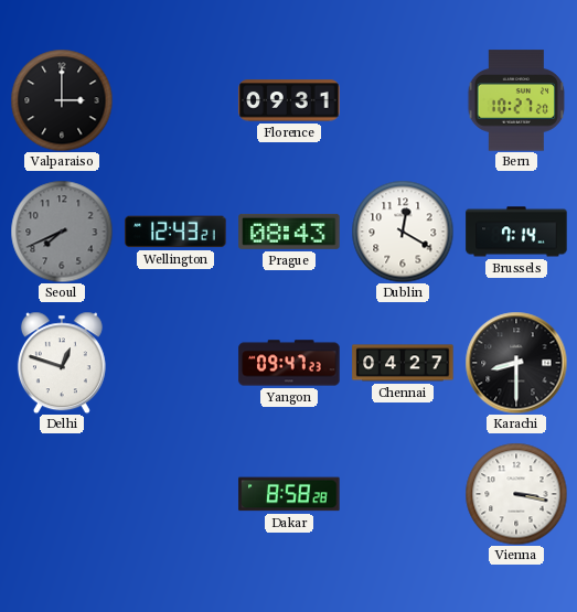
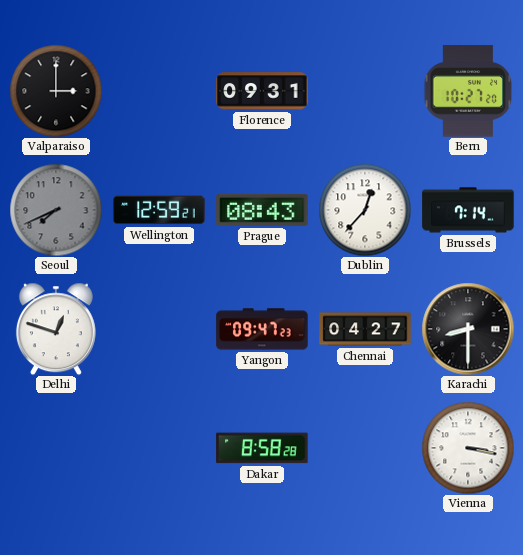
Wellington: 12:43 -> 12:59
Dublin: 12:20 -> 12:37
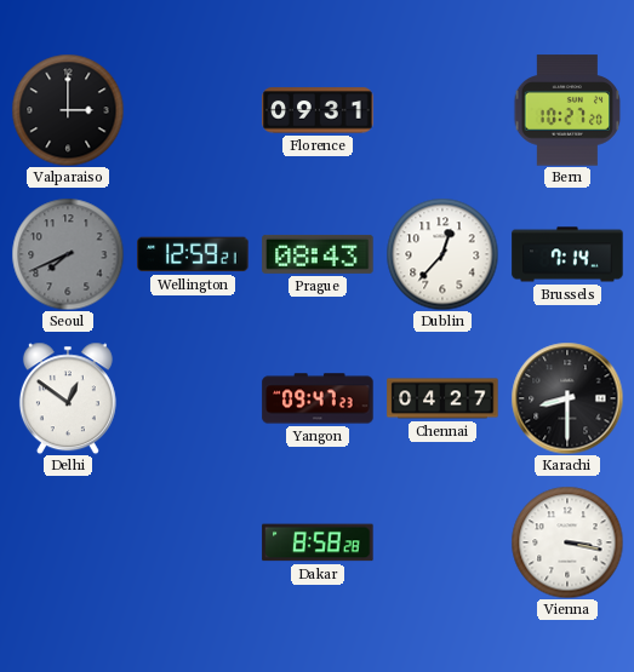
Delhi: 12:48 -> 12:51
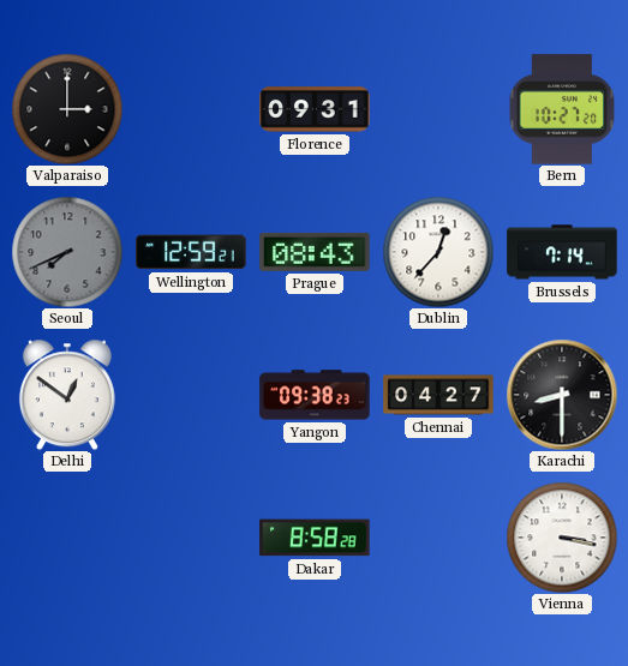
Yangon: 09:47 -> 09:38
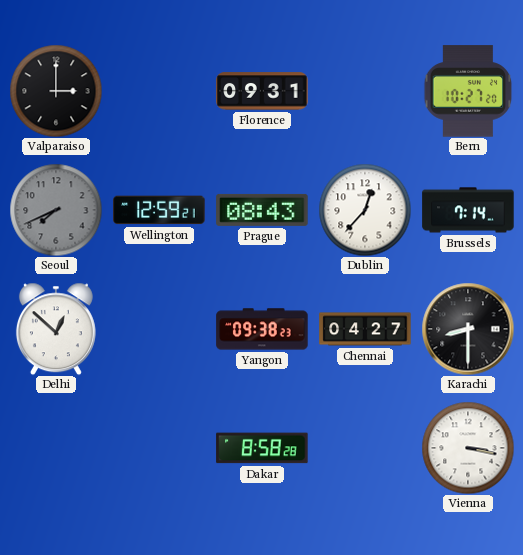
Delhi: 12:51 -> 12:52
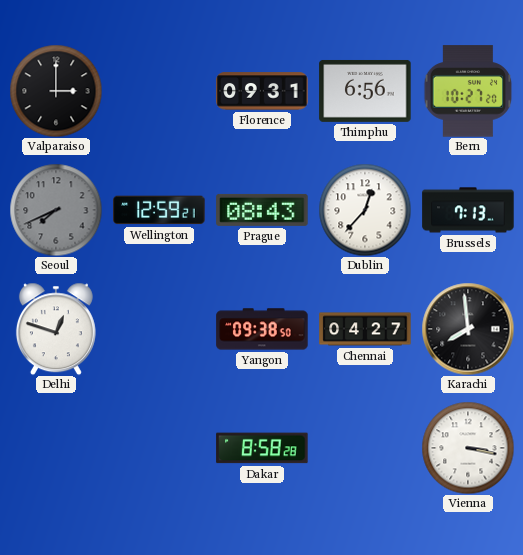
Thimphu: none -> 6:56
Brussels: 7:14 -> 7:13
Delhi: 12:52 -> 12:48
Yangon: 09:38:23 -> 09:38:50
Karachi: 8:30 -> 7:59
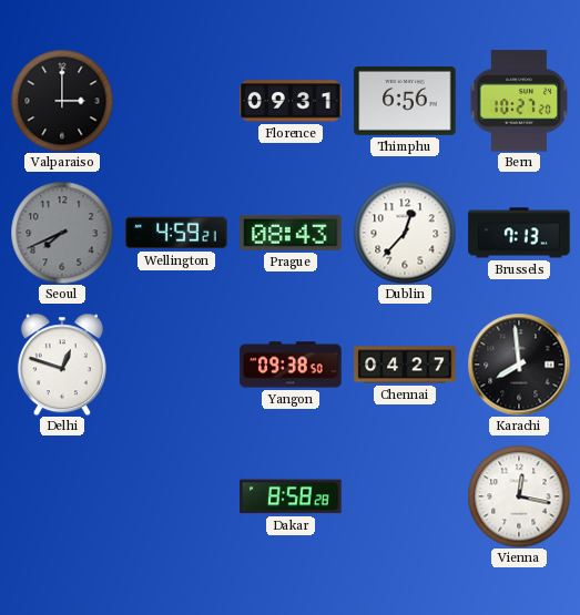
Wellington: 12:59 -> 4:59
Vienna: 3:17 -> 12:17
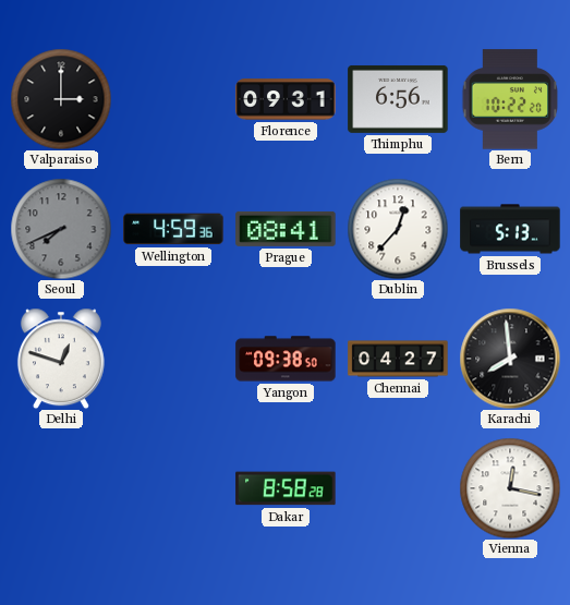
Bern: 10:27 -> 10:22
Wellington: 4:59:21 -> 4:59:36
Prague: 08:43 -> 08:41
Brussels: 7:13 -> 5:13
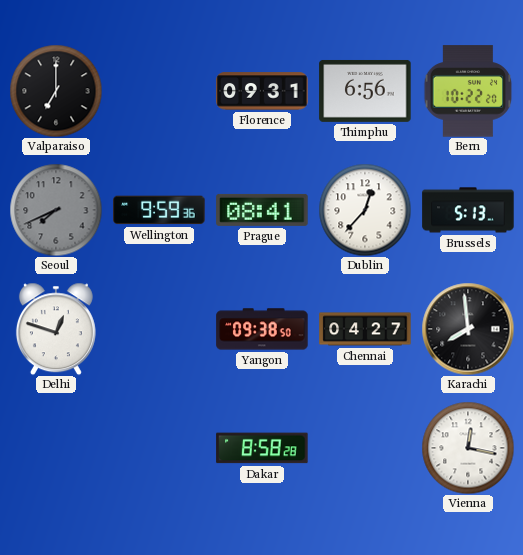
Valparaiso: 3:00 -> 7:00
Wellington: 4:59 -> 9:59
